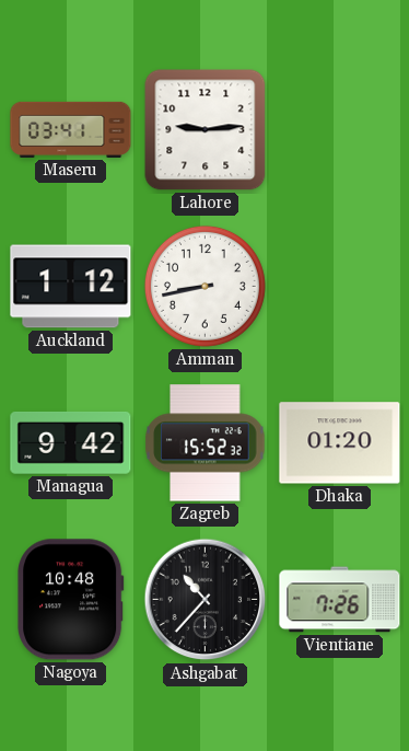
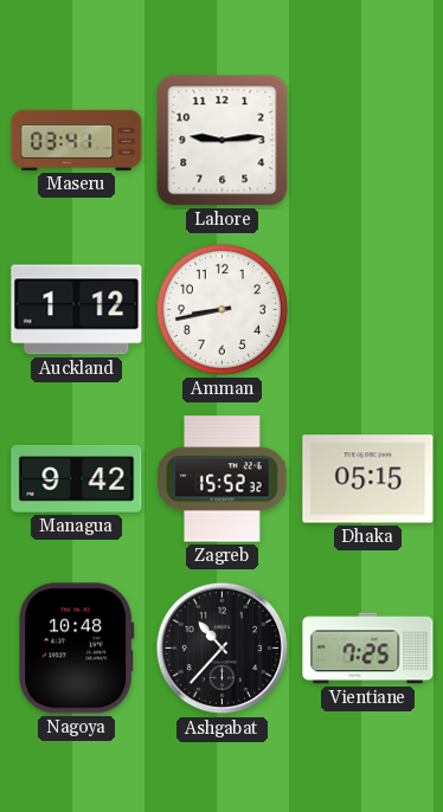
Dhaka: 01:20 -> 05:15
Vientiane: 7:26 -> 7:25
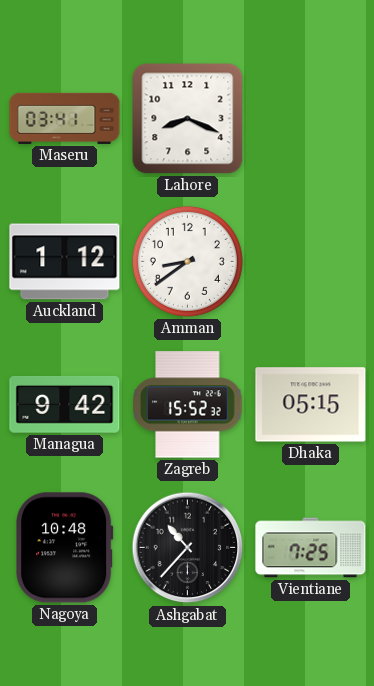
Lahore: 9:14 -> 8:19
Amman: 8:43 -> 8:39
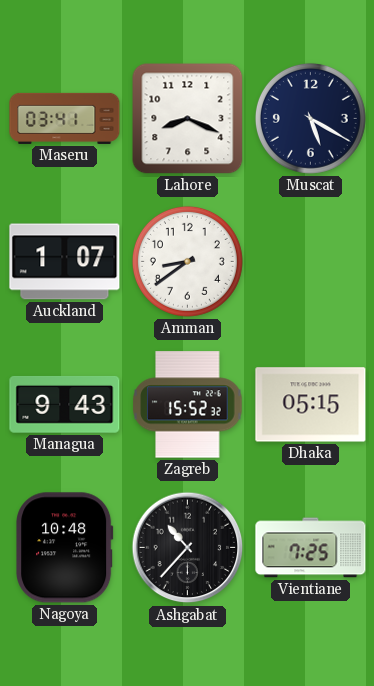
Muscat: none -> 5:20
Auckland: 1:12 -> 1:07
Managua: 9:42 -> 9:43
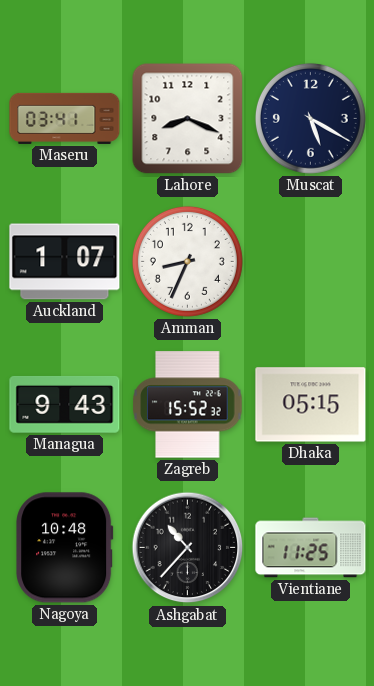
Amman: 8:39 -> 8:34
Vientiane: 7:25 -> 11:25
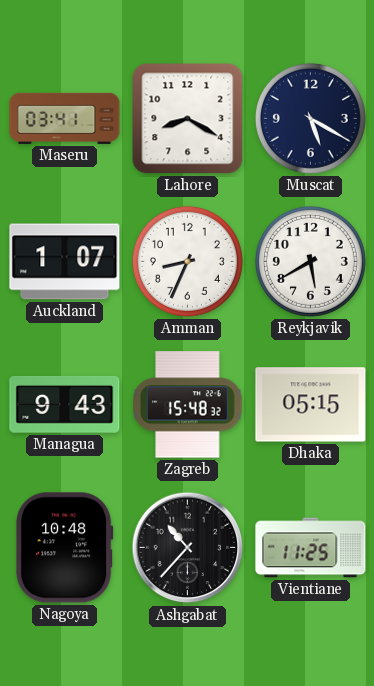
Lahore: 8:19 -> 8:20
Reykjavik: none -> 5:40
Zagreb: 15:52 -> 15:48
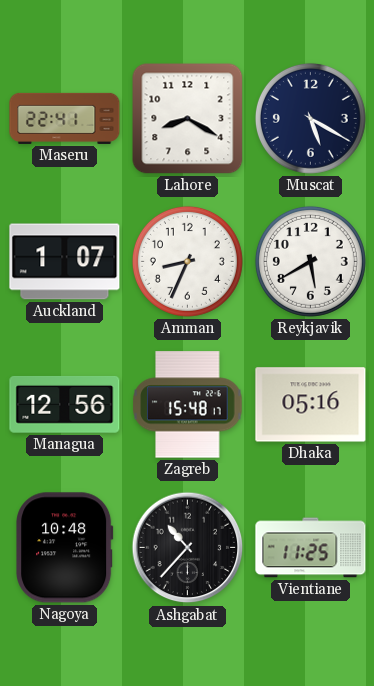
Maseru: 03:41 -> 22:41
Managua: 9:43 -> 12:56
Zagreb: 15:48:32 -> 15:48:17
Dhaka: 05:15 -> 05:16
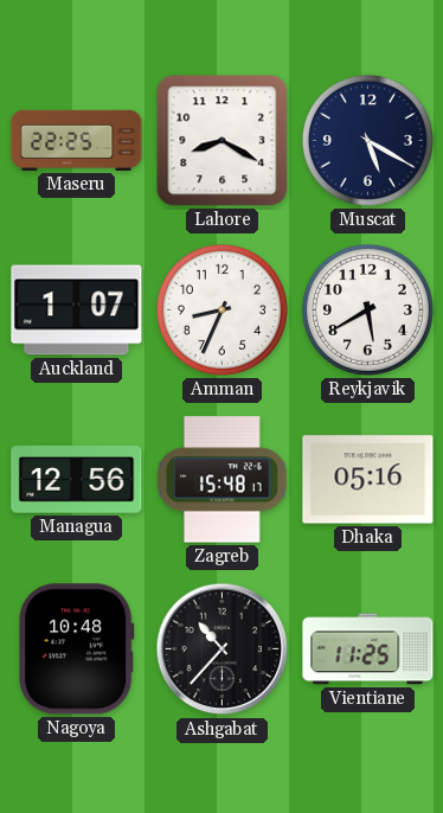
Maseru: 22:41 -> 22:25
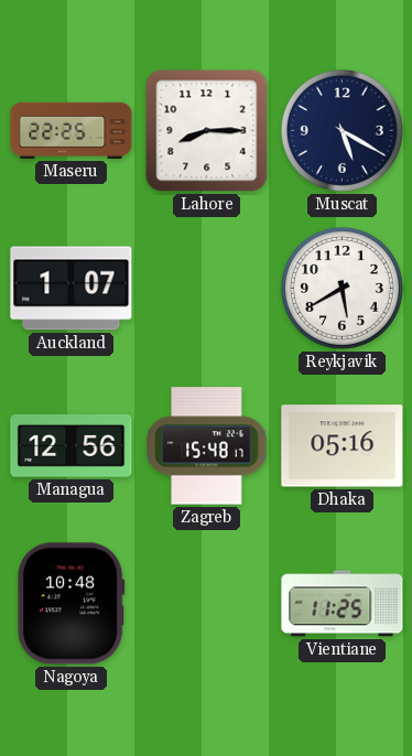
Lahore: 8:20 -> 8:15
Amman: 8:34 -> none
Ashgabat: 10:37 -> none
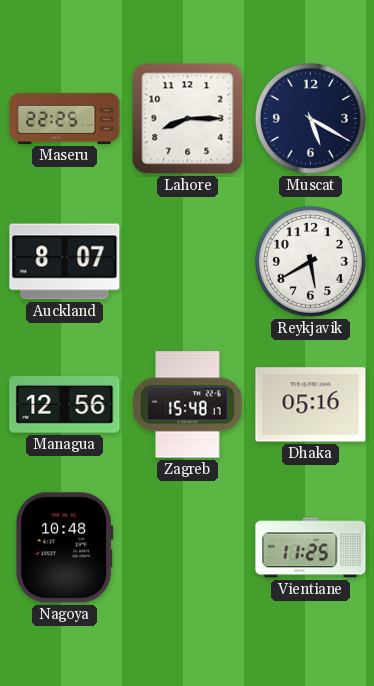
Auckland: 1:07 -> 8:07
